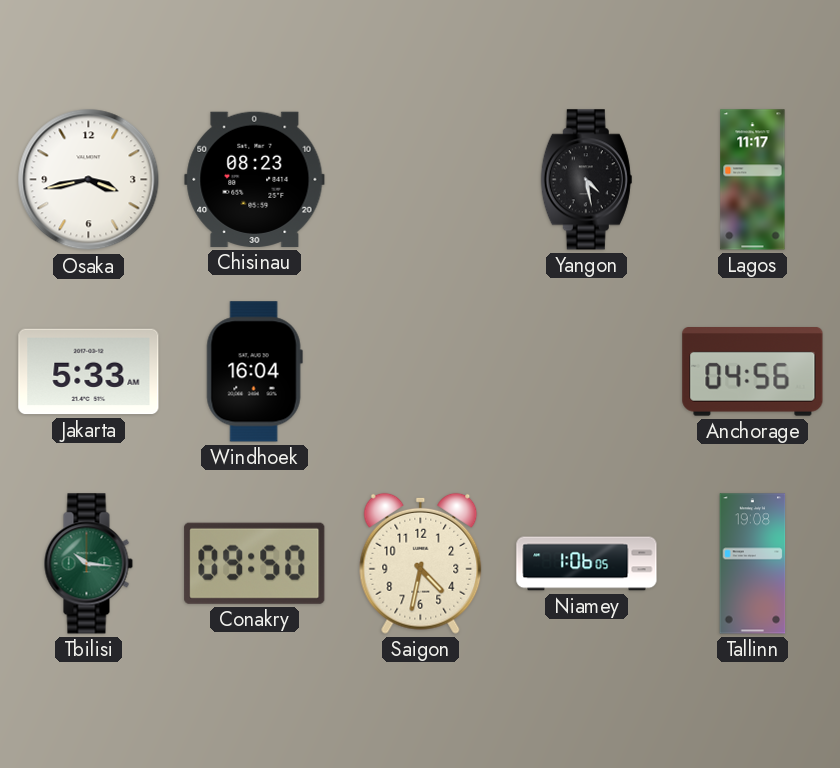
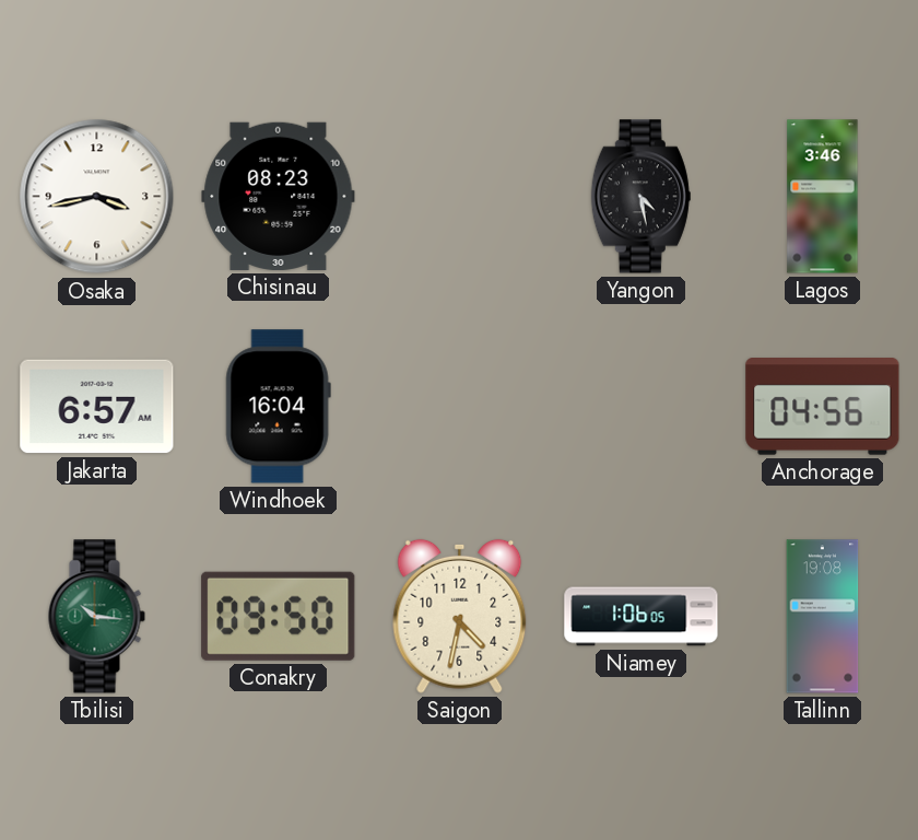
Lagos: 11:17 -> 3:46
Jakarta: 5:33 -> 6:57
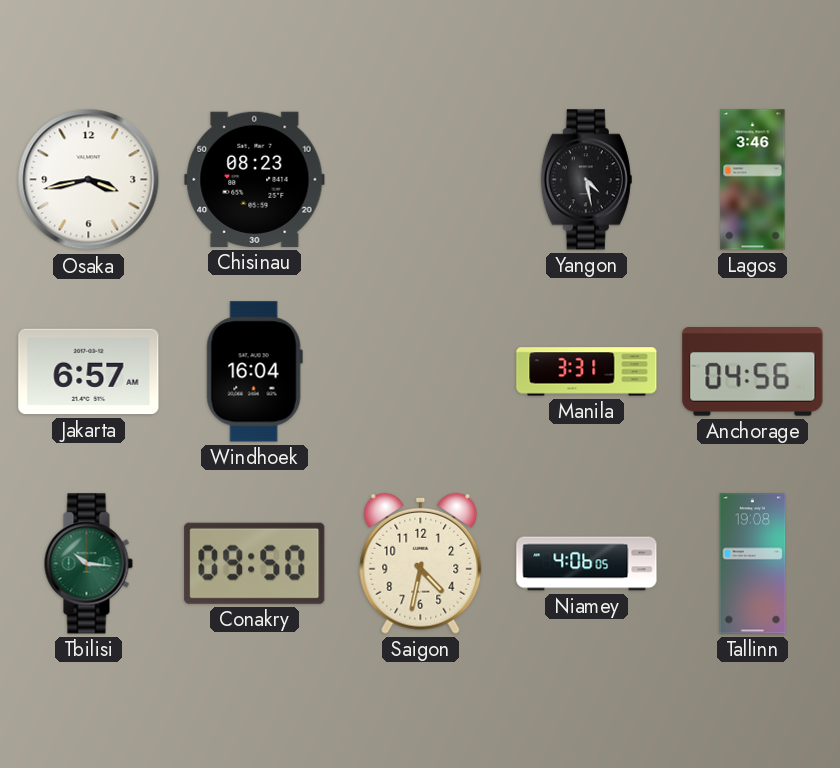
Manila: none -> 3:31
Niamey: 1:06 -> 4:06
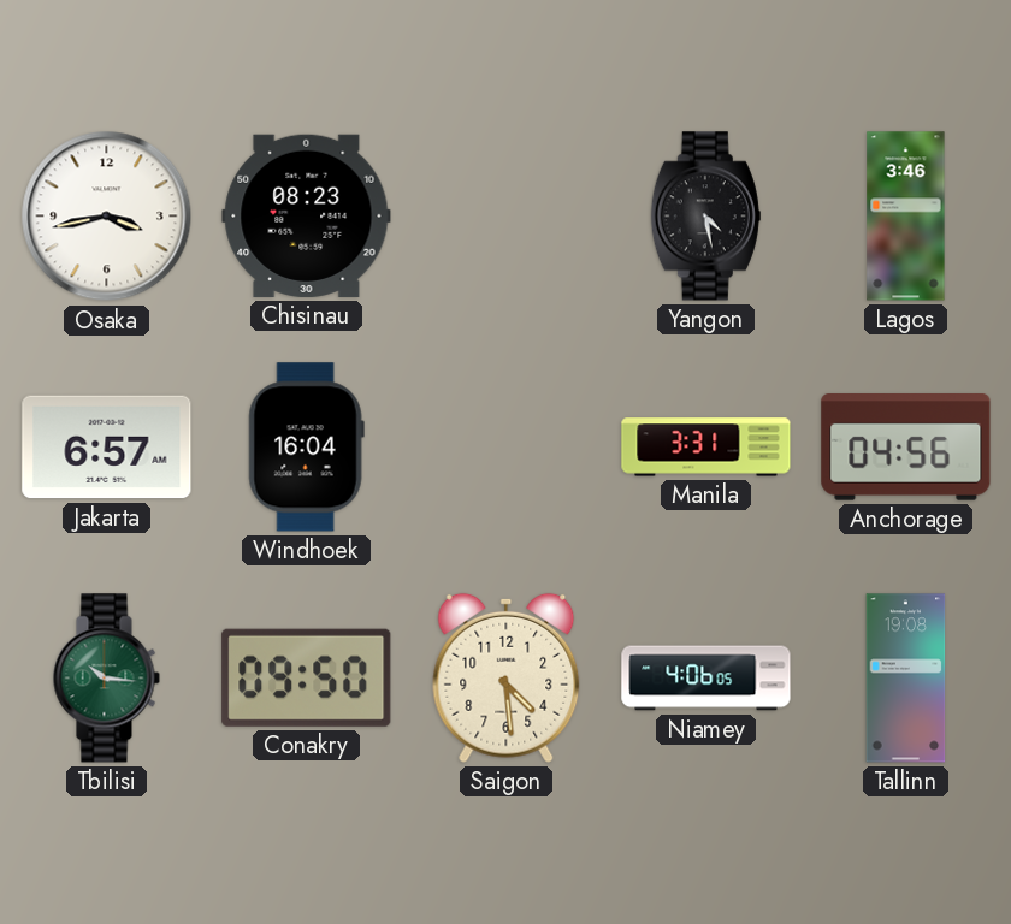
Saigon: 4:32 -> 4:29
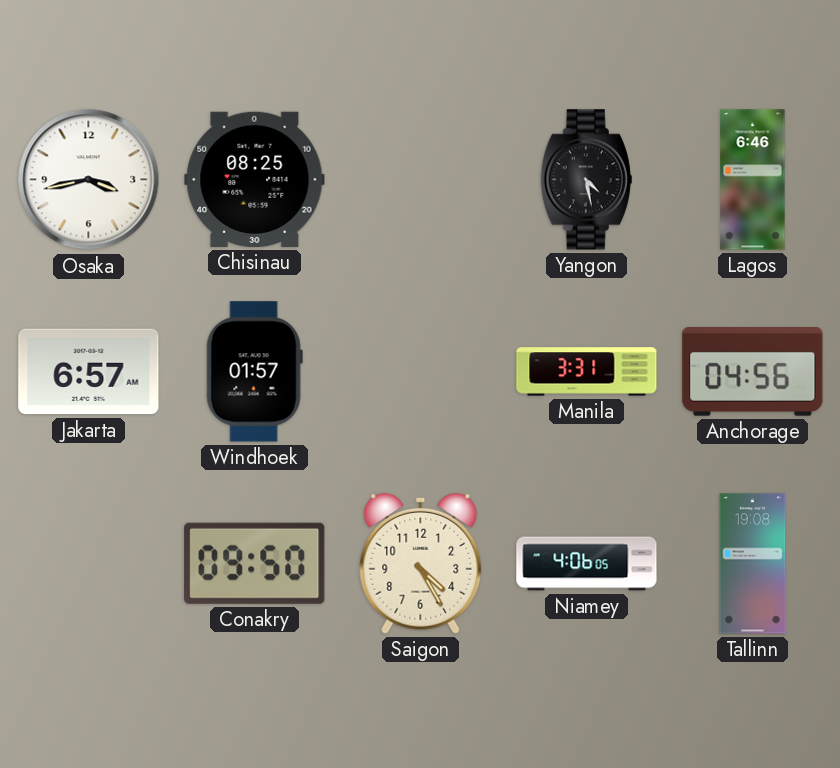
Chisinau: 08:23 -> 08:25
Lagos: 3:46 -> 6:46
Windhoek: 16:04 -> 01:57
Tbilisi: 10:16 -> none
Saigon: 4:29 -> 4:25
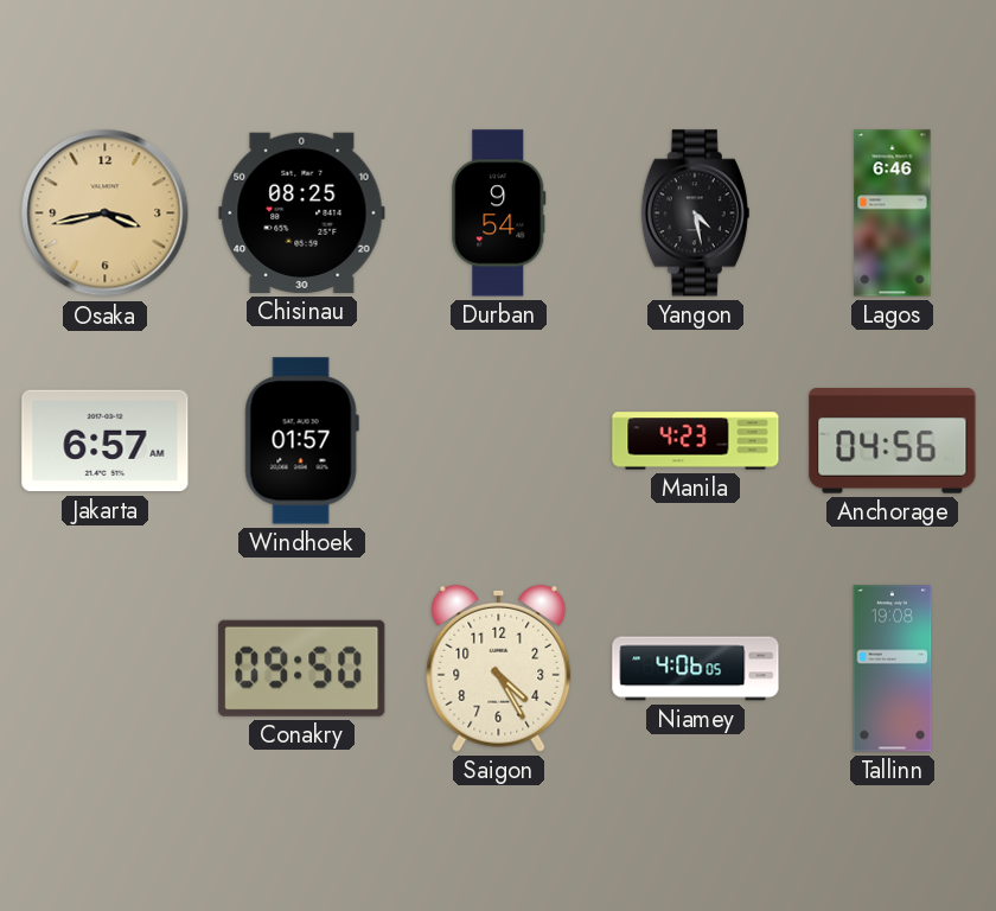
Osaka dial: white -> champagne
Durban: none -> 9:54
Manila: 3:31 -> 4:23
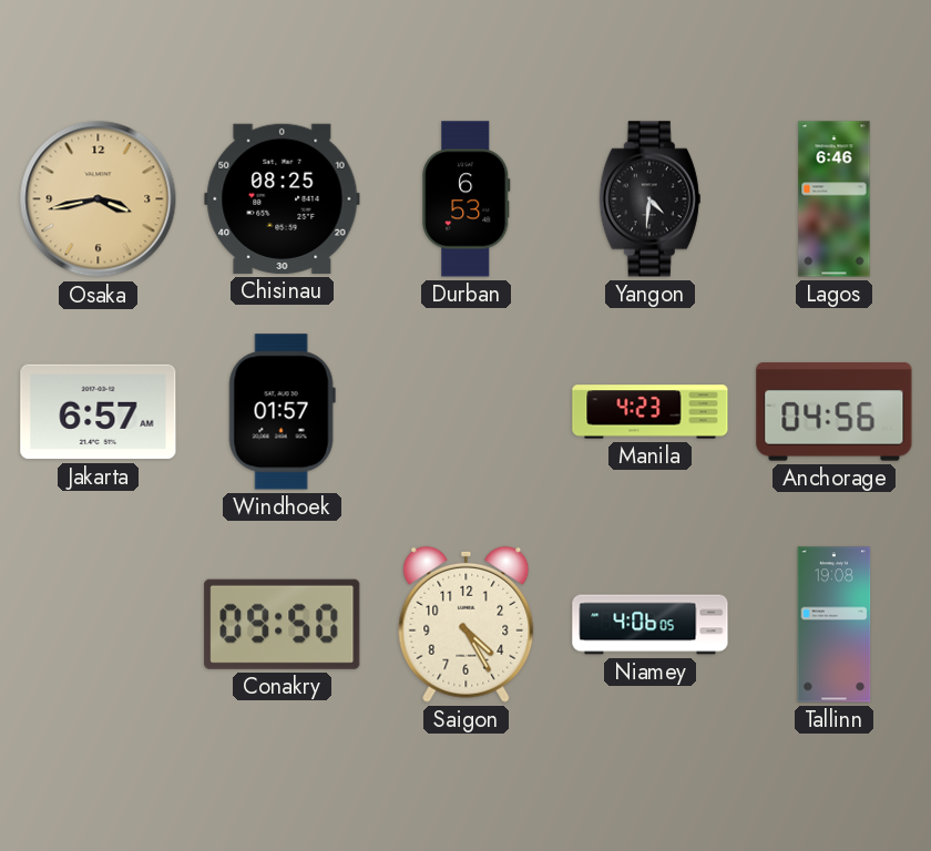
Durban: 9:54 -> 6:53
Yangon: 4:28 -> 4:31
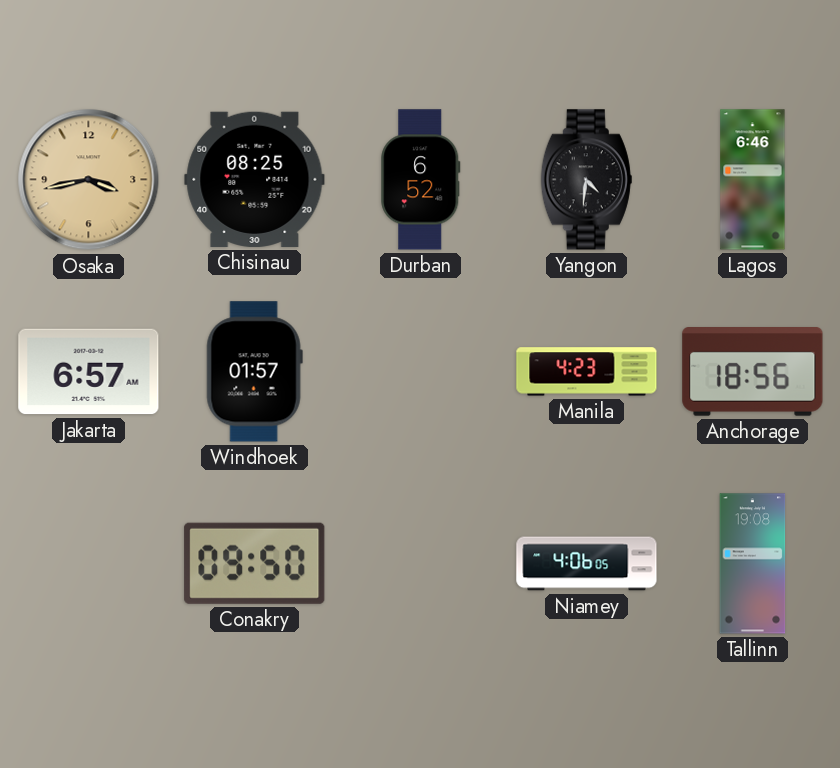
Durban: 6:53 -> 6:52
Anchorage: 04:56 -> 18:56
Saigon: 4:25 -> none
